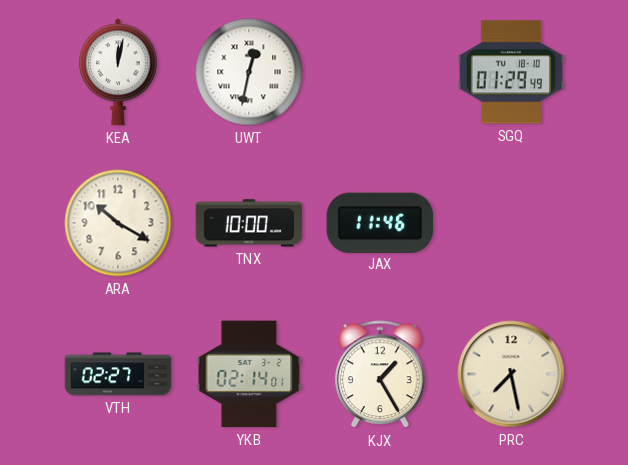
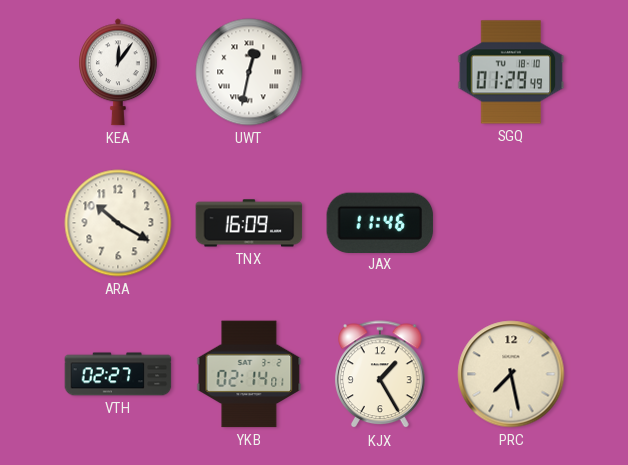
KEA: 12:02 -> 12:06
TNX: 10:00 -> 16:09
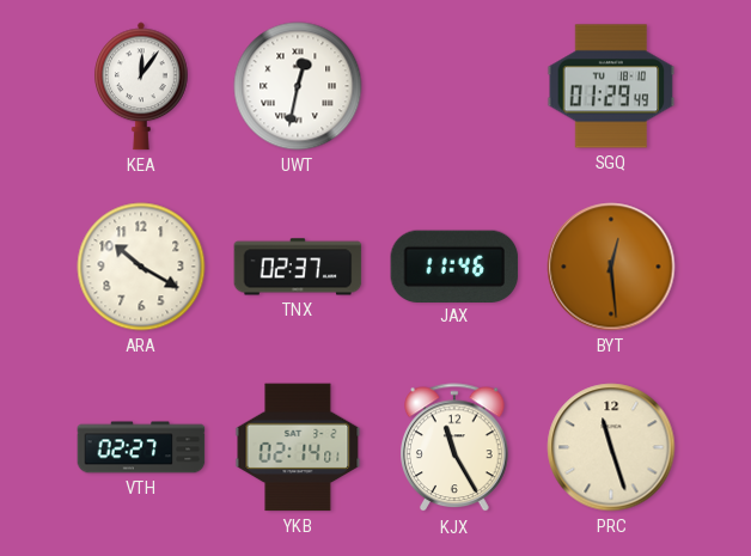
TNX: 16:09 -> 02:37
BYT: none -> 12:29
KJX: 1:25 -> 11:25
PRC: 7:28 -> 11:27
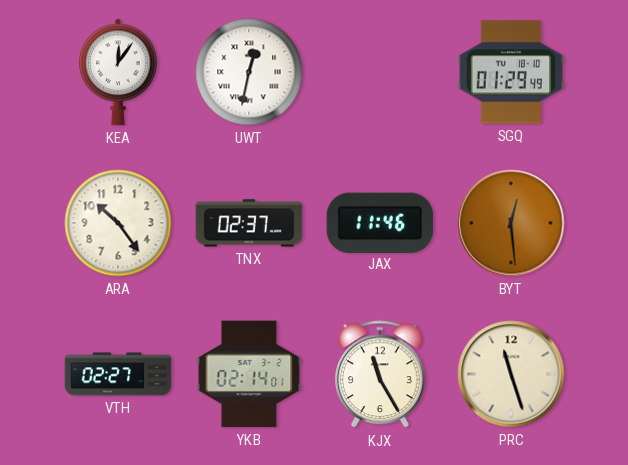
ARA: 10:20 -> 10:24
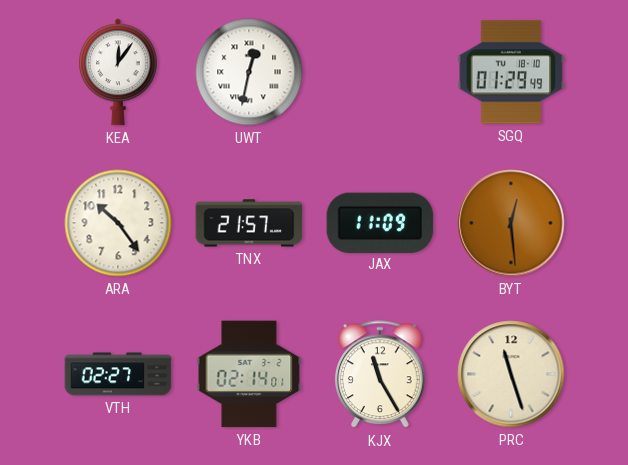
TNX: 02:37 -> 21:57
JAX: 11:46 -> 11:09
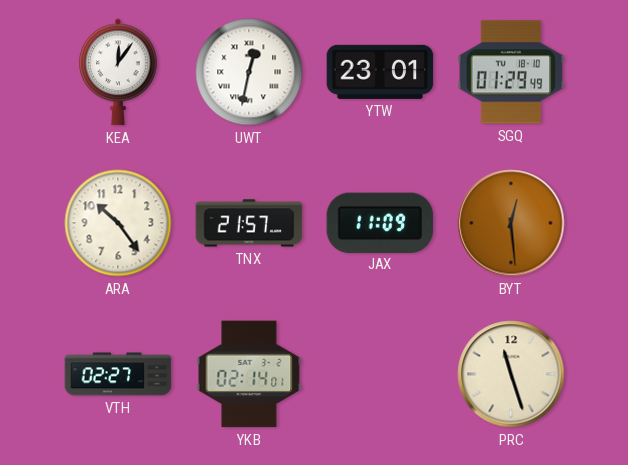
YTW: none -> 23:01
KJX: 11:25 -> none
